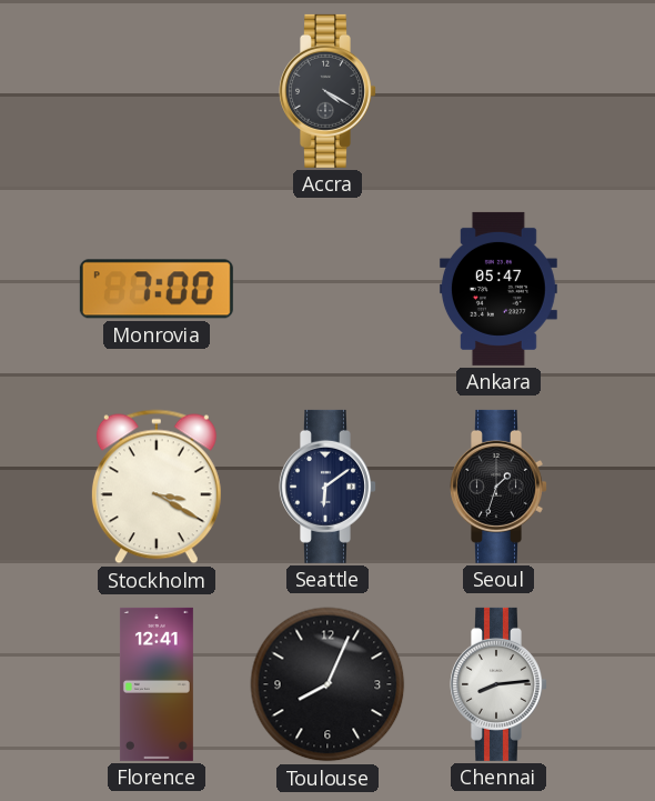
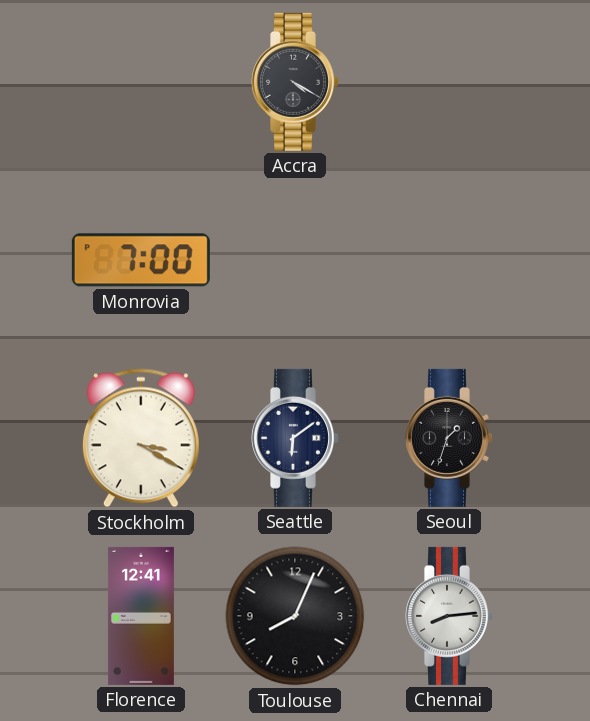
Ankara: 05:47 -> none
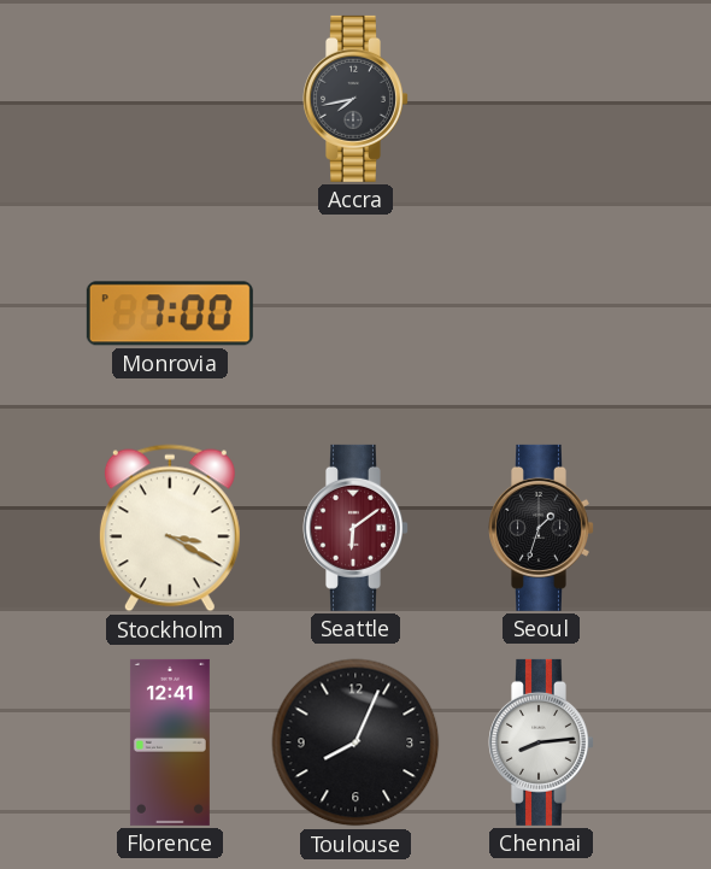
Accra: 4:20 -> 7:43
Seattle dial: navy -> burgundy
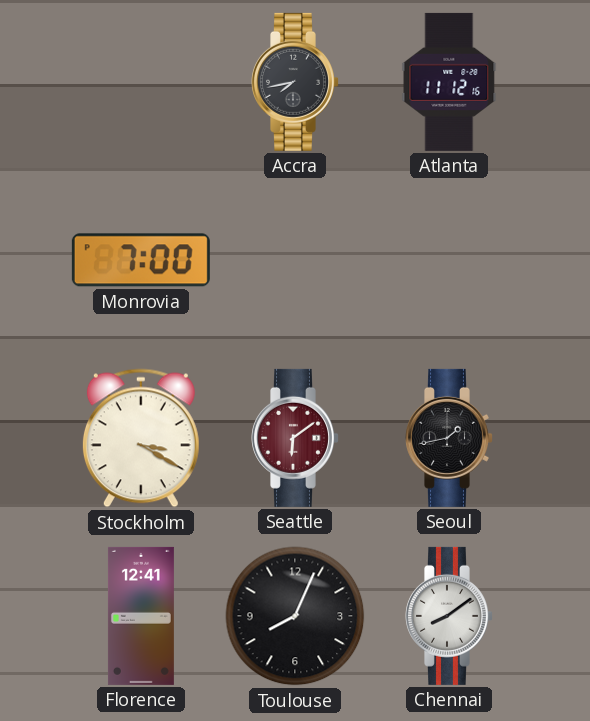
Atlanta: none -> 11:12
Seoul: 1:33 -> 1:43
Chennai: 8:14 -> 8:09
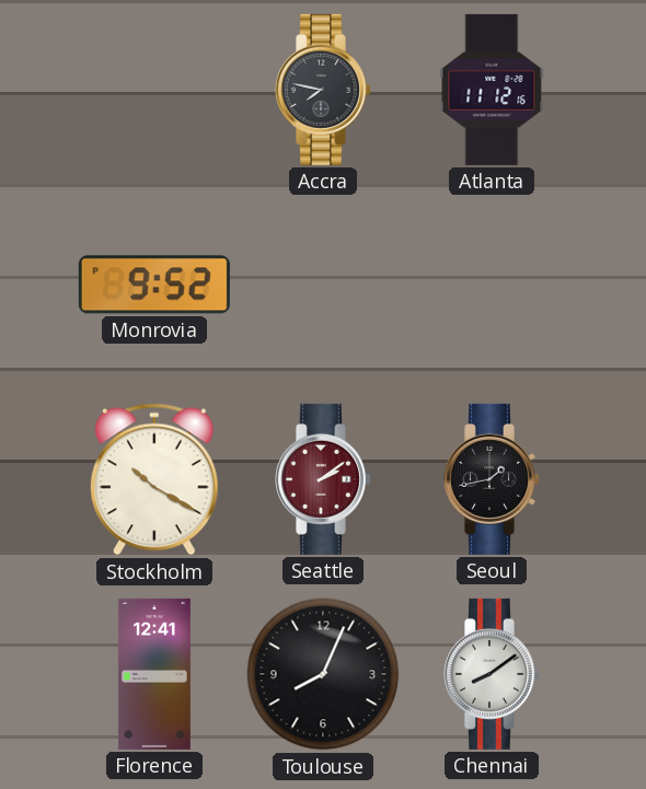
Accra: 7:43 -> 7:47
Monrovia: 7:00 -> 9:52
Stockholm: 3:20 -> 10:20
Seattle: 6:09 -> 2:09
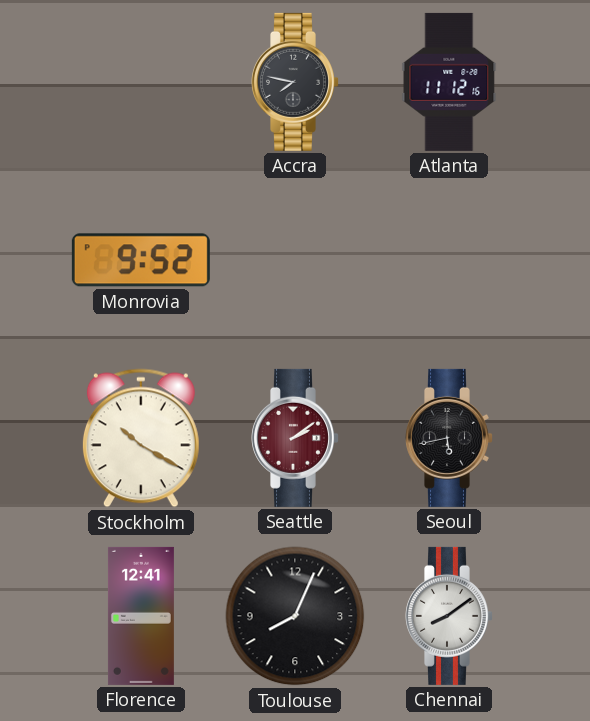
Seoul: 1:43 -> 5:43
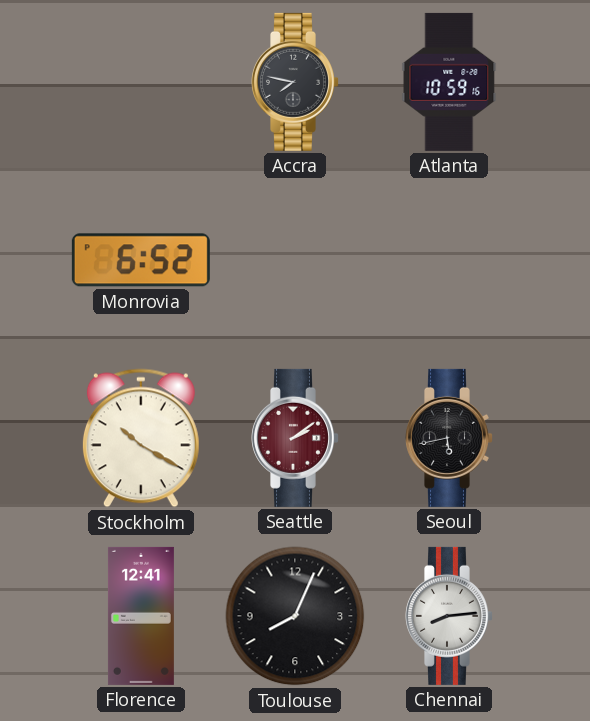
Atlanta: 11:12 -> 10:59
Monrovia: 9:52 -> 6:52
Chennai: 8:09 -> 8:14
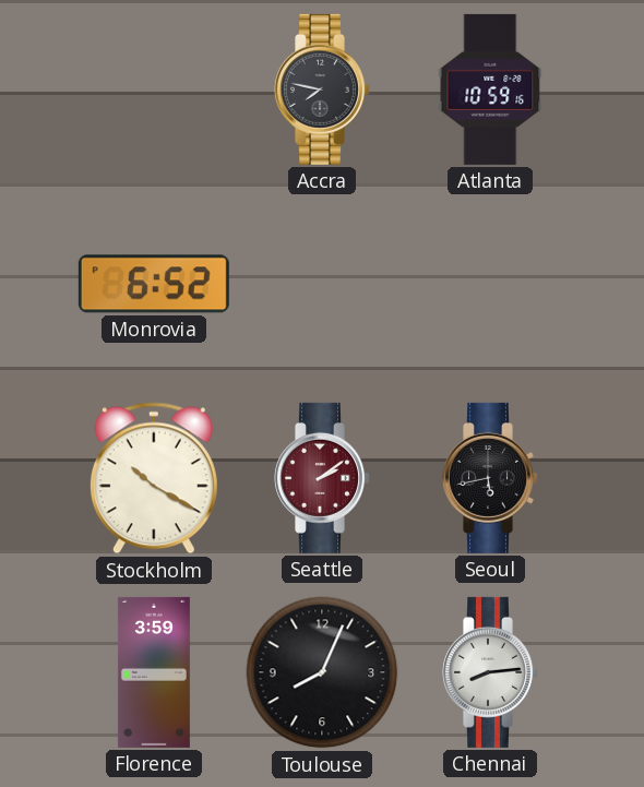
Florence: 12:41 -> 3:59
